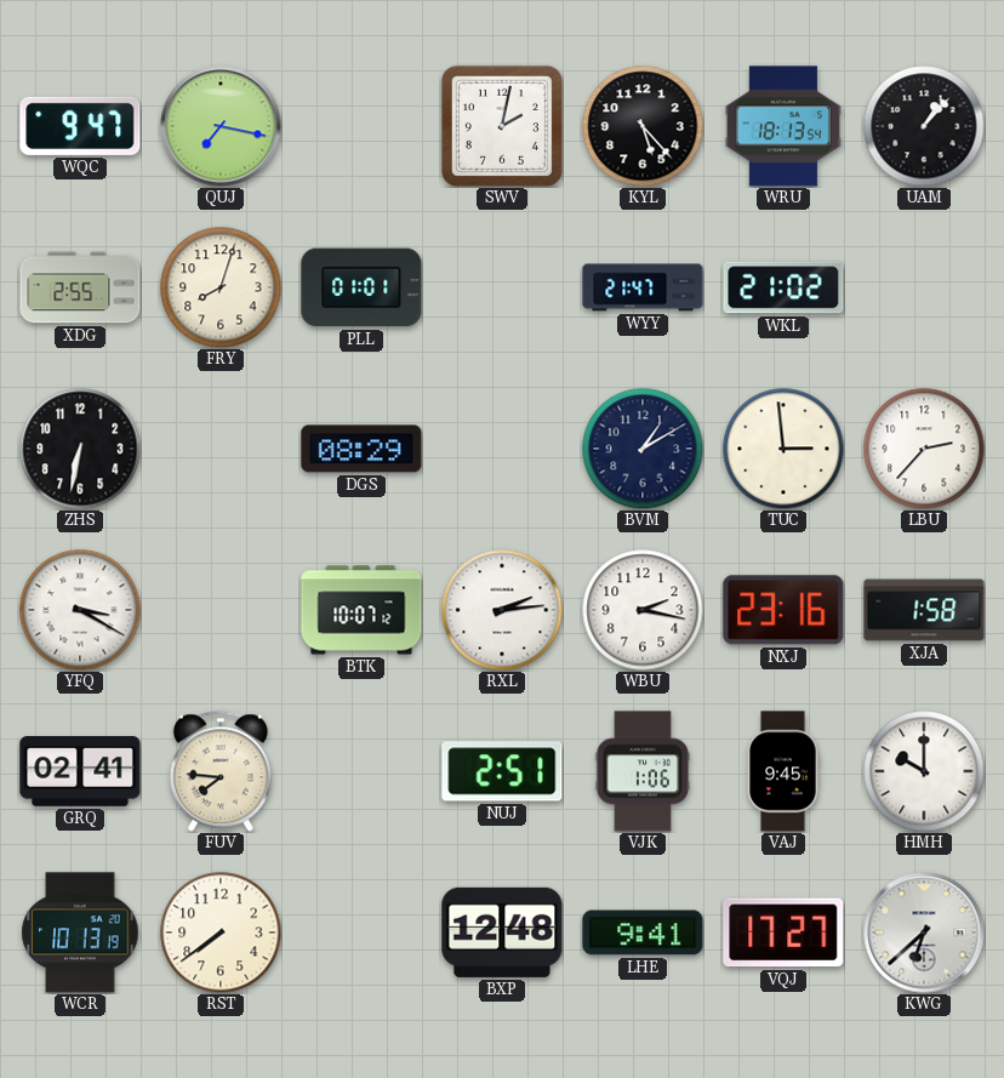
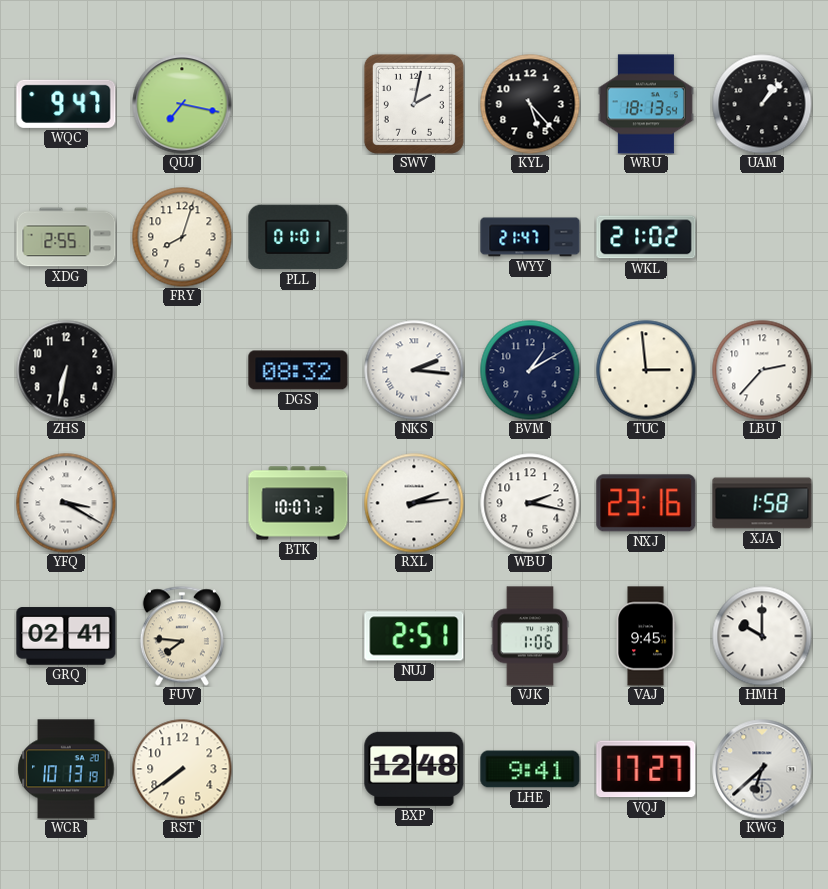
DGS: 08:29 -> 08:32
NKS: none -> 2:16
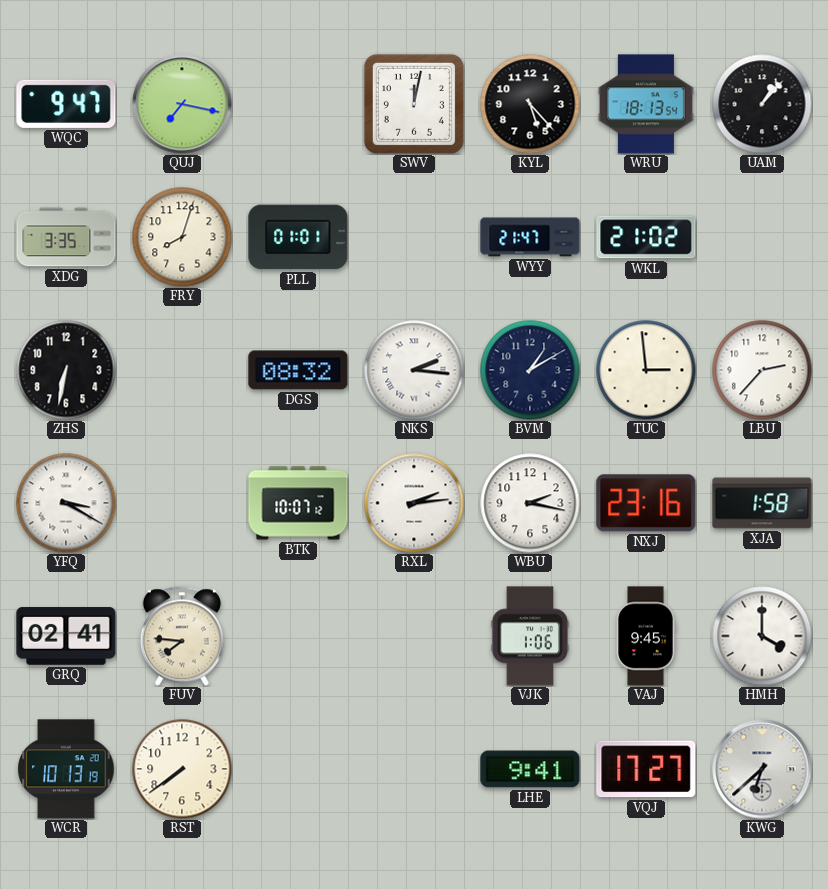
SWV: 2:02 -> 12:02
XDG: 2:55 -> 3:35
NUJ: 2:51 -> none
HMH: 10:00 -> 4:00
BXP: 12:48 -> none
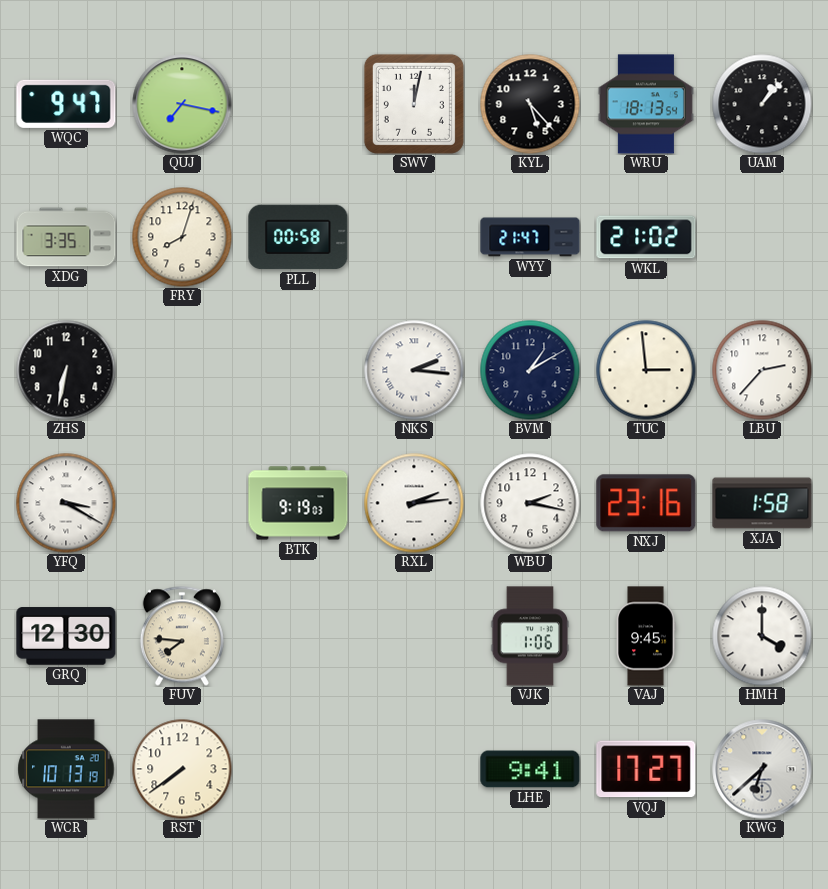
PLL: 01:01 -> 00:58
DGS: 08:32 -> none
BTK: 10:07 -> 9:19
GRQ: 02:41 -> 12:30
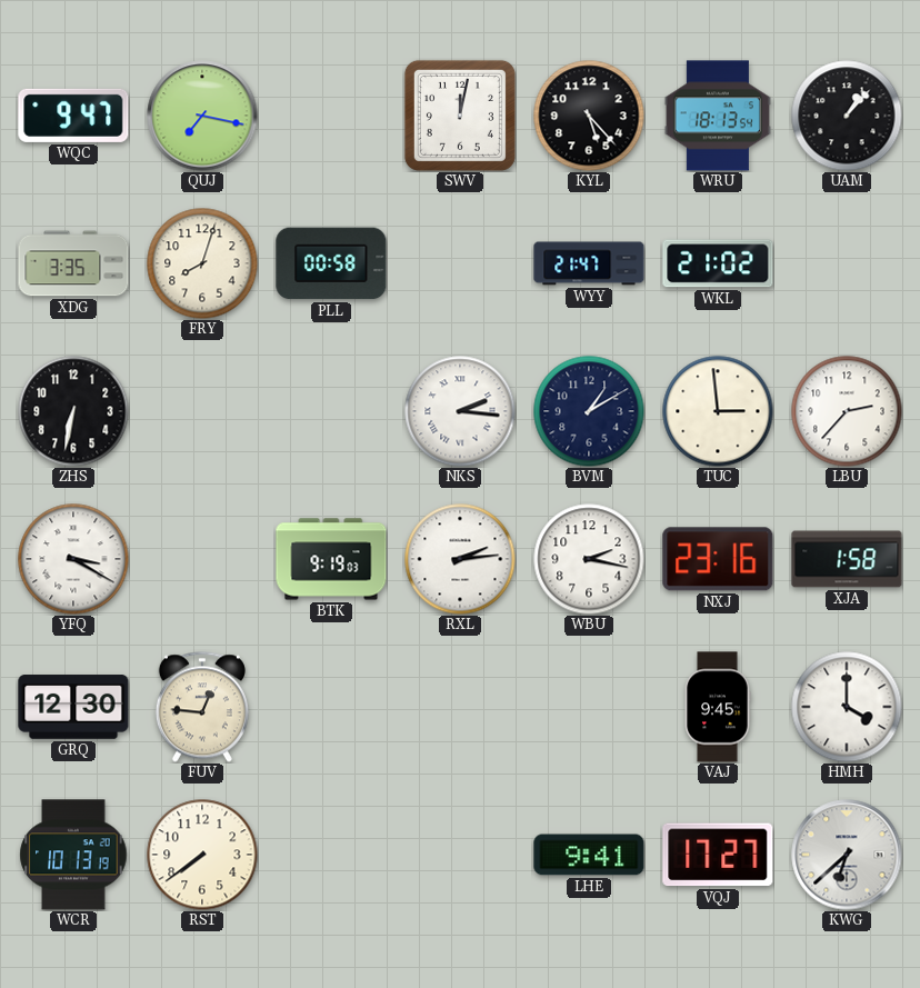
FUV: 7:46 -> 12:46
VJK: 1:06 -> none
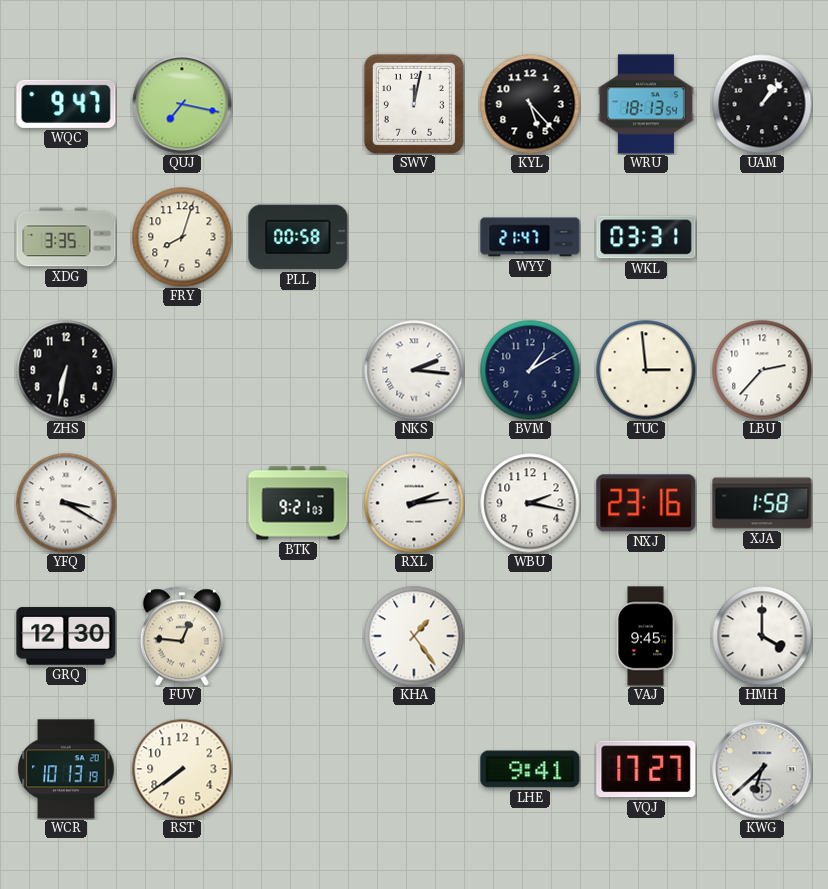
WKL: 21:02 -> 03:31
BTK: 9:19 -> 9:21
KHA: none -> 1:24
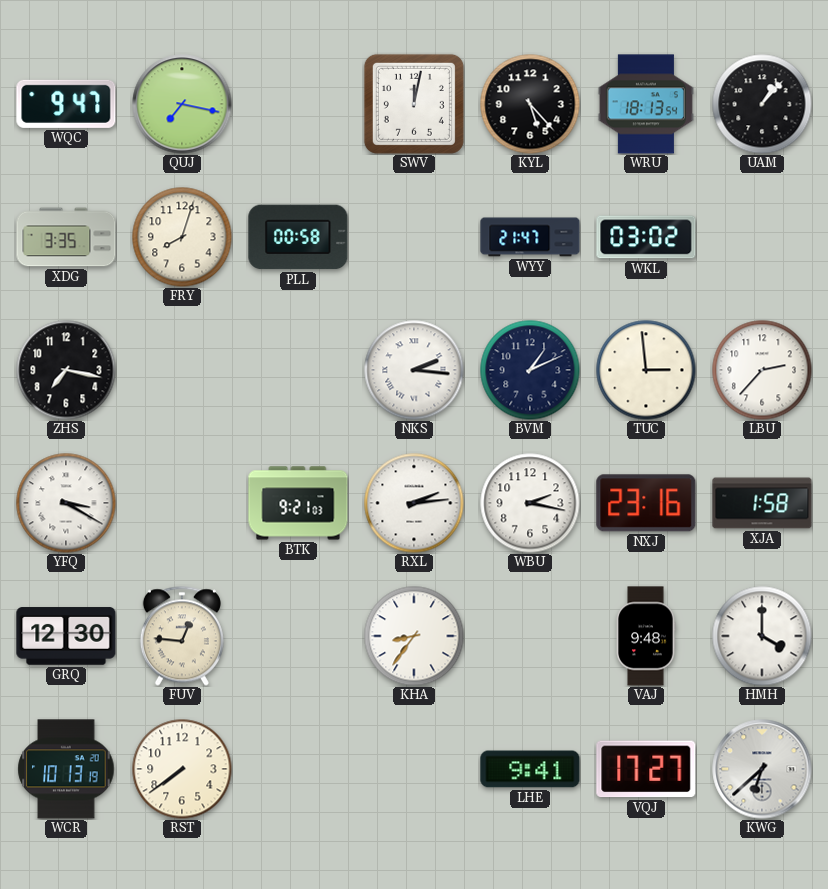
WKL: 03:31 -> 03:02
ZHS: 6:32 -> 7:17
BVM: 1:10 -> 1:11
KHA: 1:24 -> 8:36
VAJ: 9:45 -> 9:48
